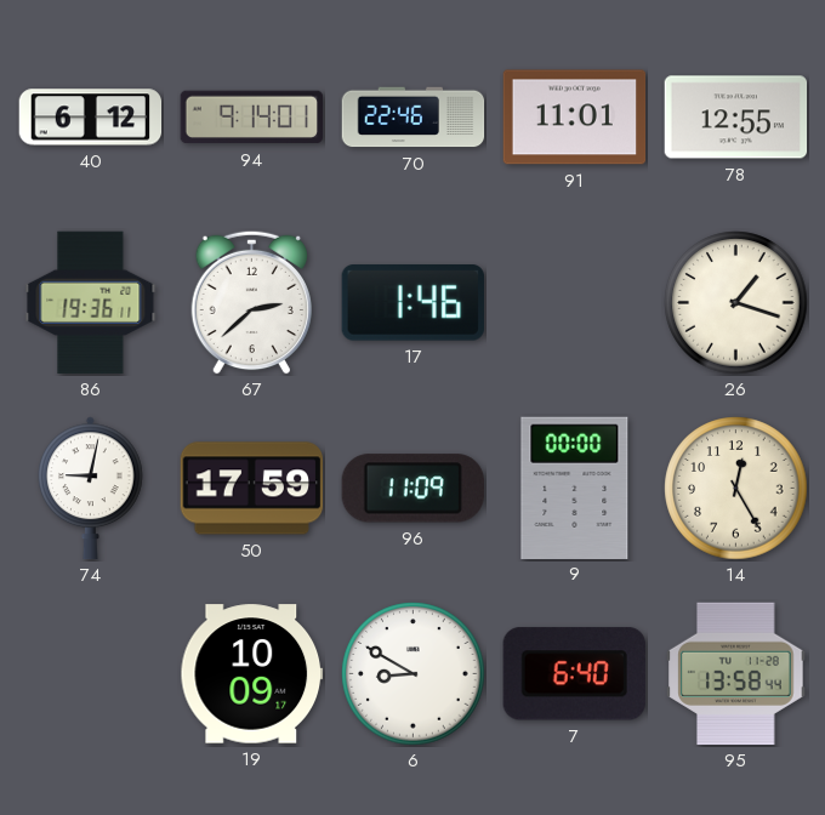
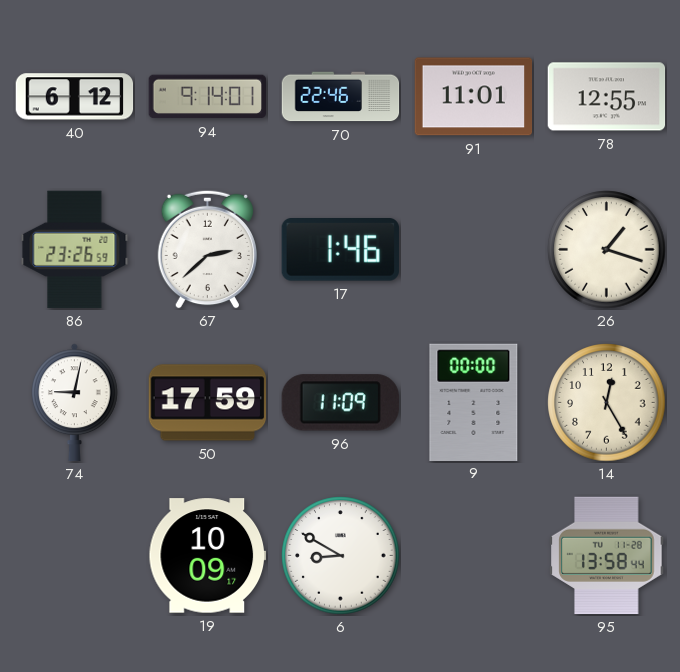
86: 19:36 -> 23:26
7: 6:40 -> none
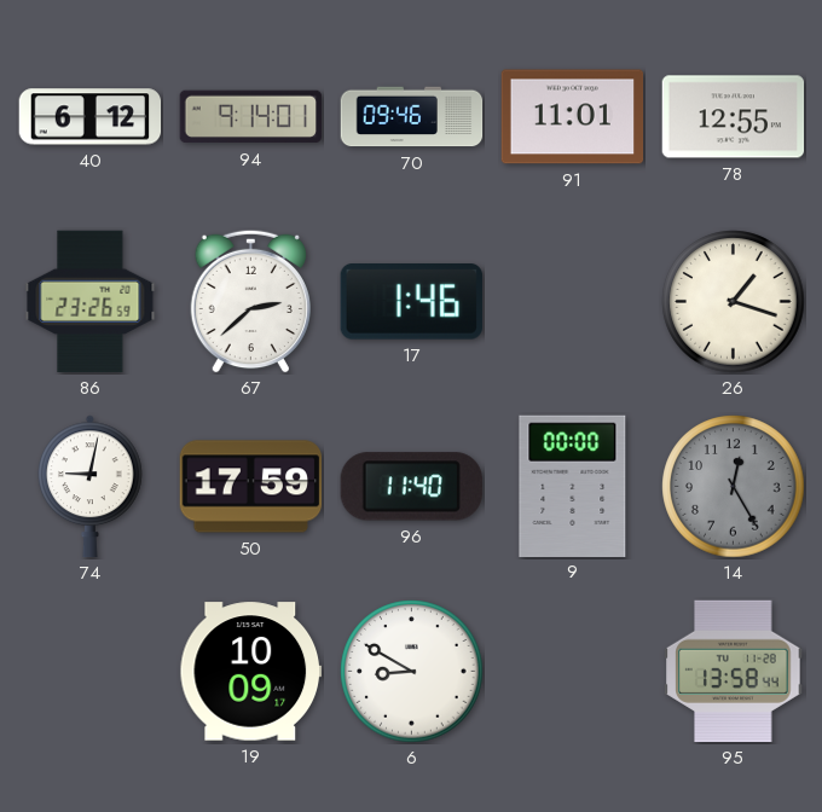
70: 22:46 -> 09:46
96: 11:09 -> 11:40
14 dial: cream -> grey
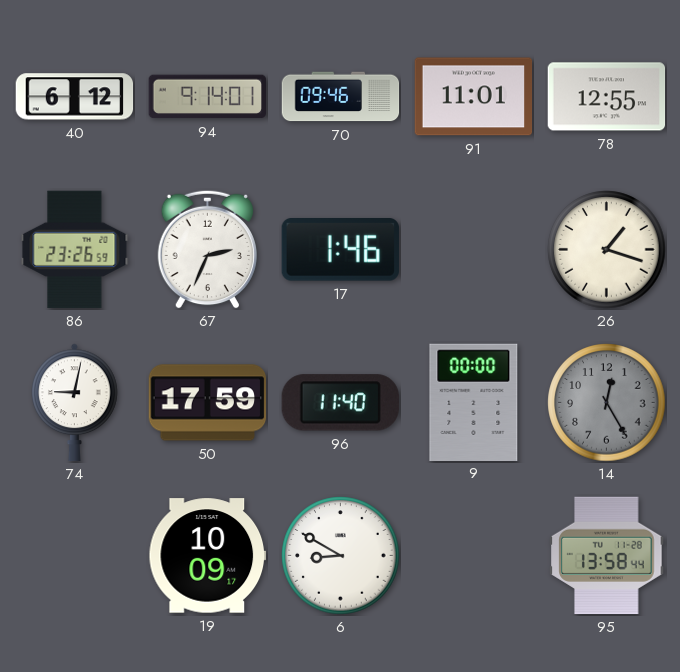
67: 2:38 -> 2:34
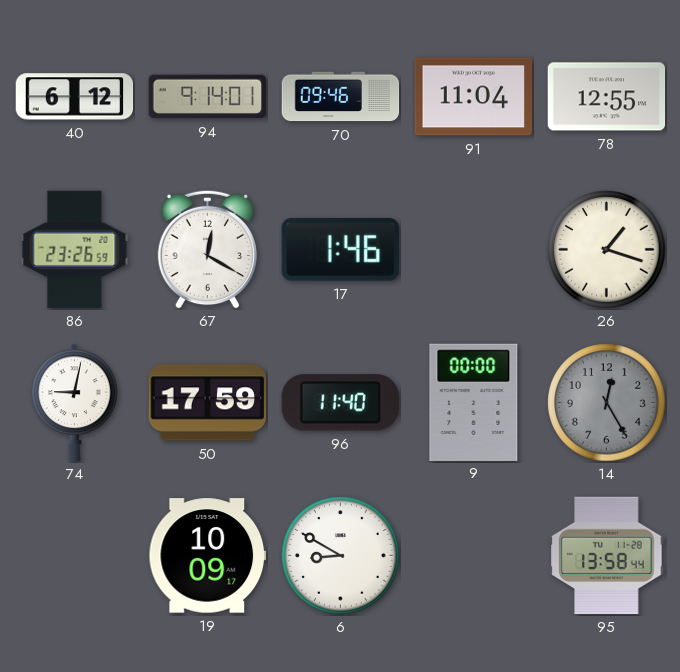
91: 11:01 -> 11:04
67: 2:34 -> 12:20
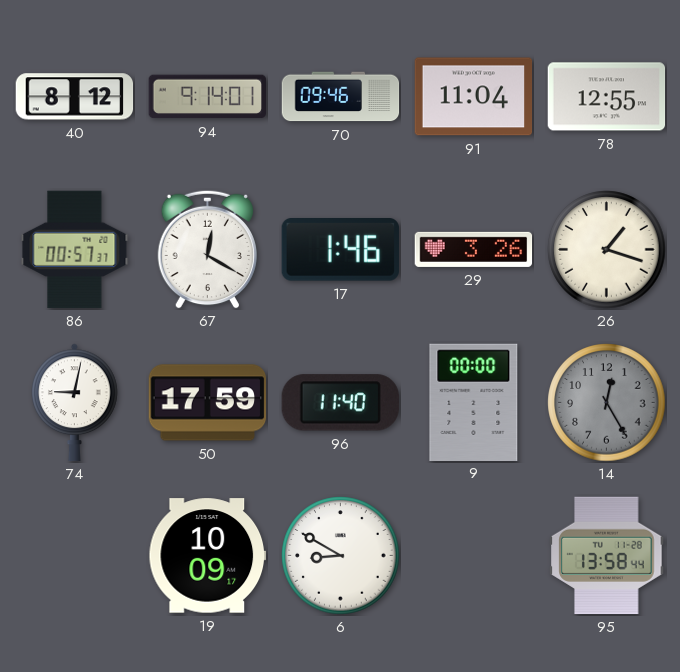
40: 6:12 -> 8:12
86: 23:26 -> 00:57
29: none -> 3:26
